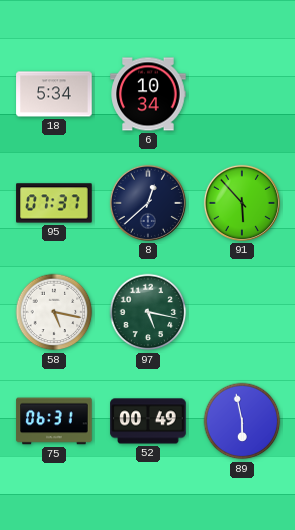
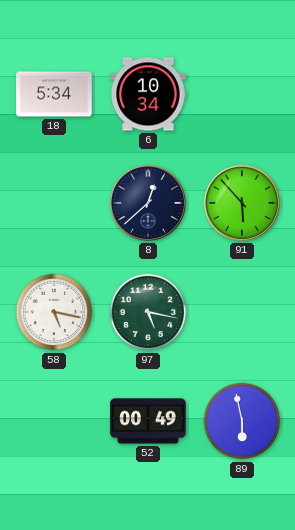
95: 07:37 -> none
75: 06:31 -> none
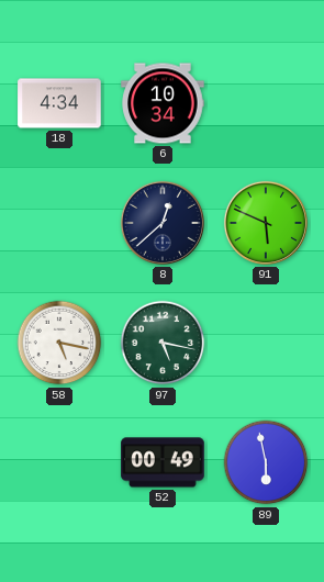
18: 5:34 -> 4:34
91: 5:53 -> 5:49
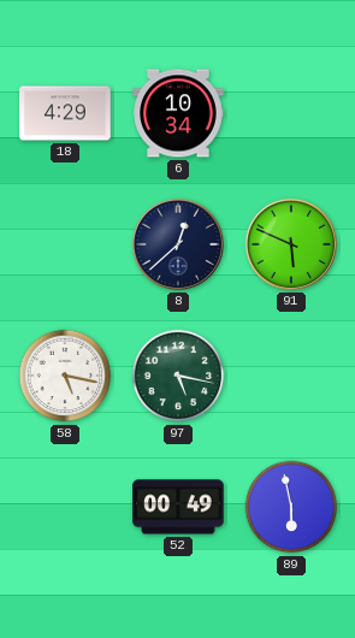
18: 4:34 -> 4:29
